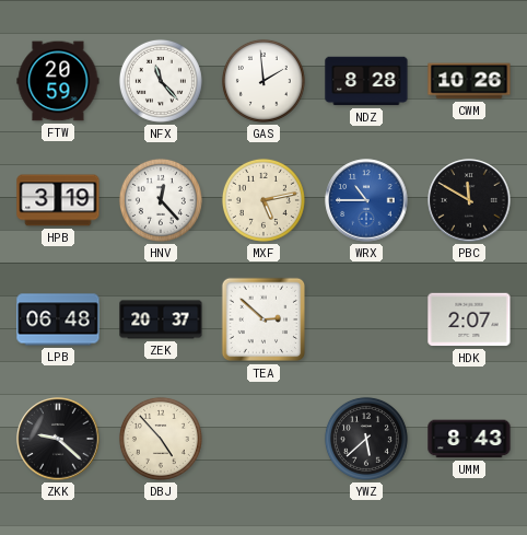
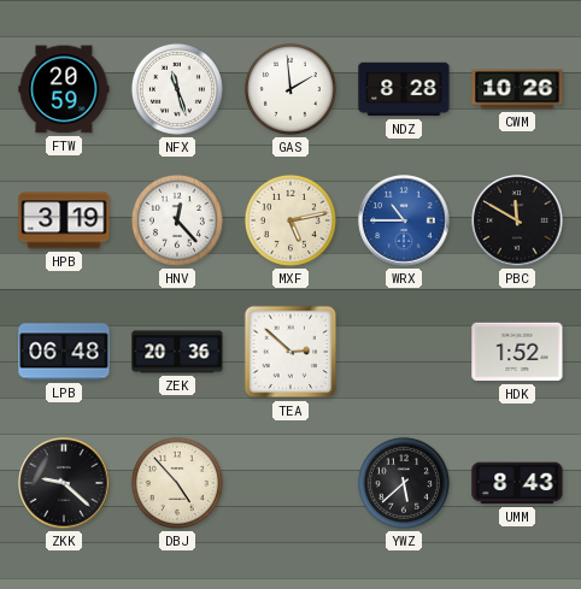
NFX: 11:23 -> 11:27
ZEK: 20:37 -> 20:36
HDK: 2:07 -> 1:52
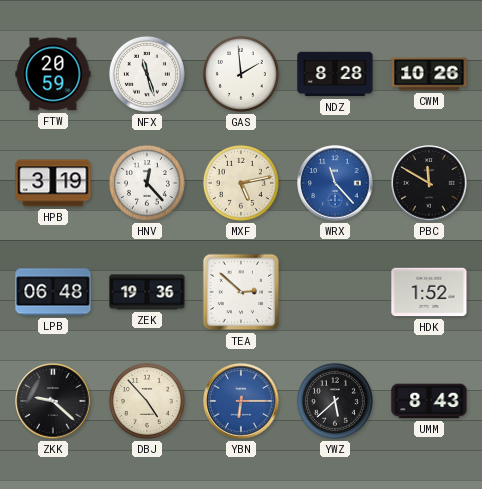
WRX: 10:45 -> 11:23
ZEK: 20:36 -> 19:36
YBN: none -> 6:15
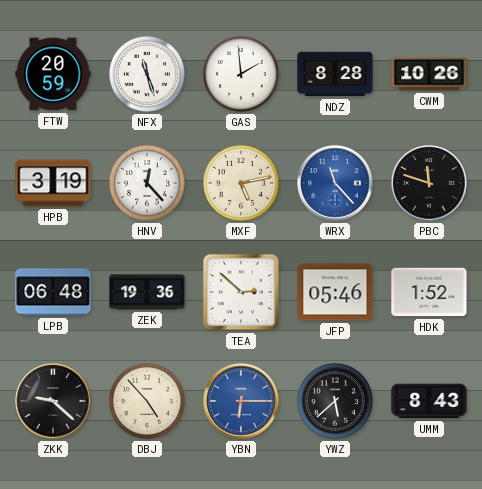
PBC: 11:50 -> 11:48
JFP: none -> 05:46
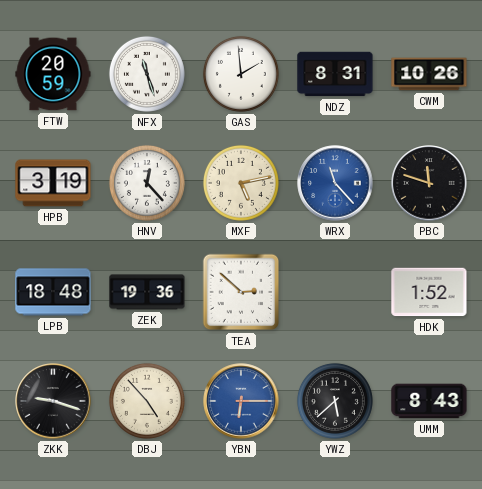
NDZ: 8:28 -> 8:31
LPB: 06:48 -> 18:48
JFP: 05:46 -> none
ZKK: 9:22 -> 9:18
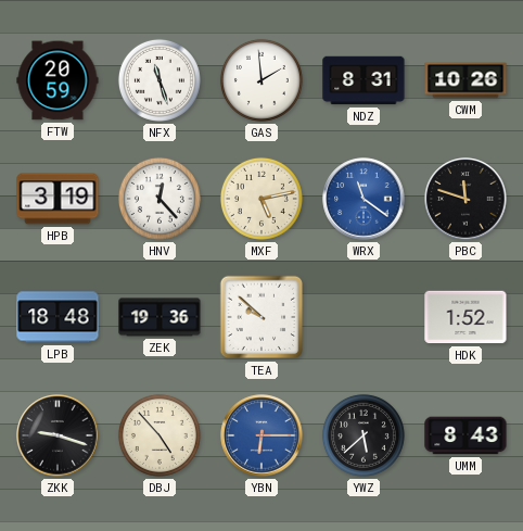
WRX: 11:23 -> 11:21
TEA: 2:52 -> 9:52
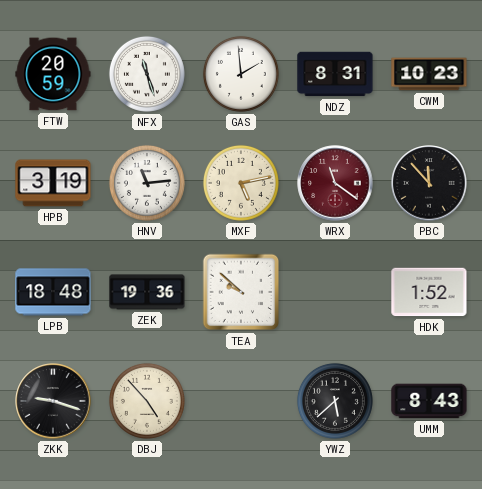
CWM: 10:26 -> 10:23
HNV: 12:23 -> 11:14
WRX dial: blue -> burgundy
PBC: 11:48 -> 11:53
YBN: 6:15 -> none
